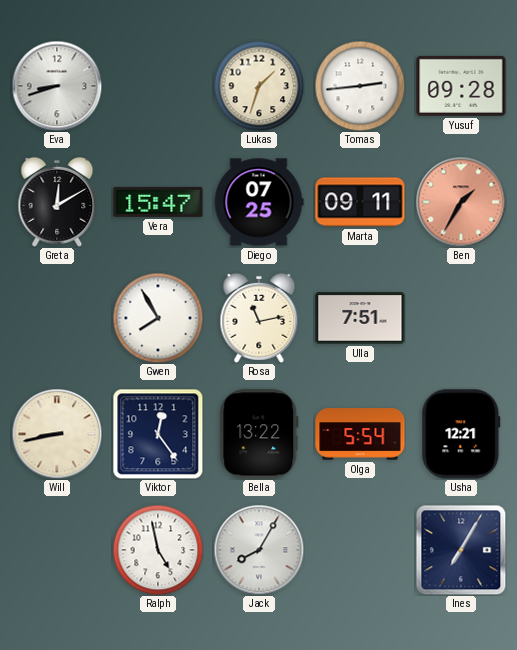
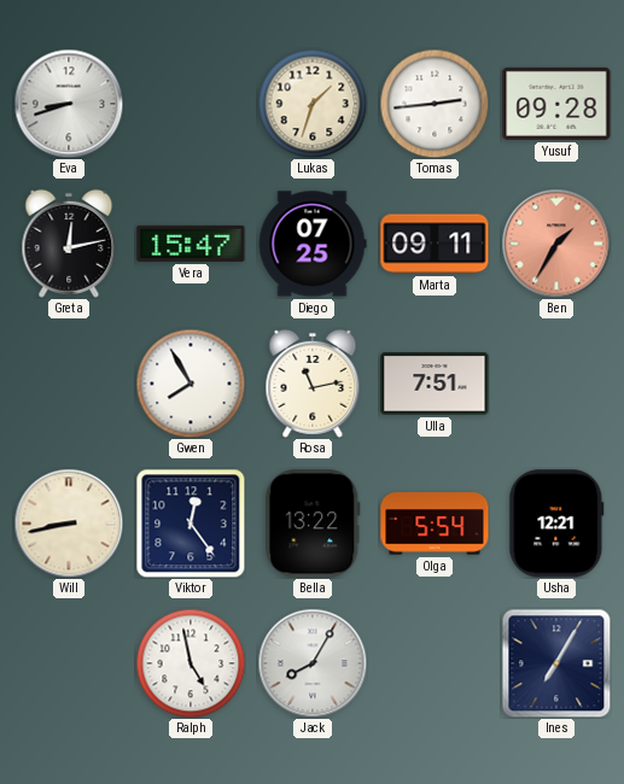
Greta: 12:10 -> 12:13
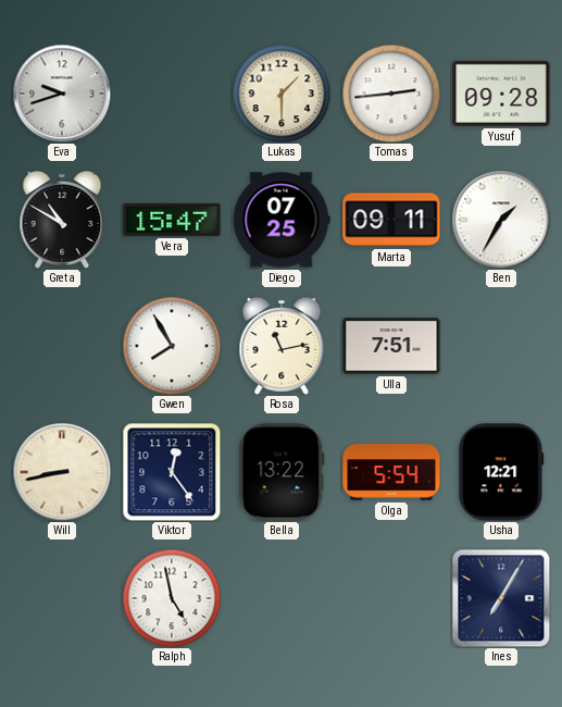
Eva: 8:42 -> 9:42
Lukas: 1:33 -> 1:30
Greta: 12:13 -> 10:50
Ben dial: salmon -> white
Jack: 8:05 -> none
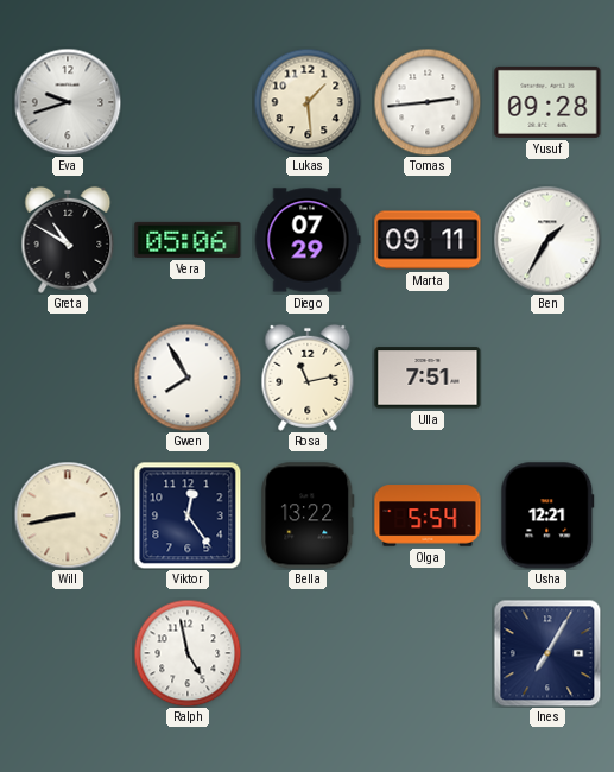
Lukas: 1:30 -> 1:29
Vera: 15:47 -> 05:06
Diego: 07:25 -> 07:29
